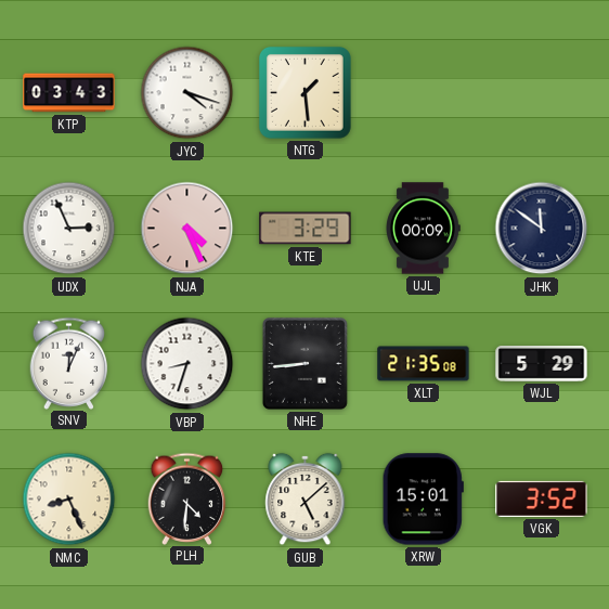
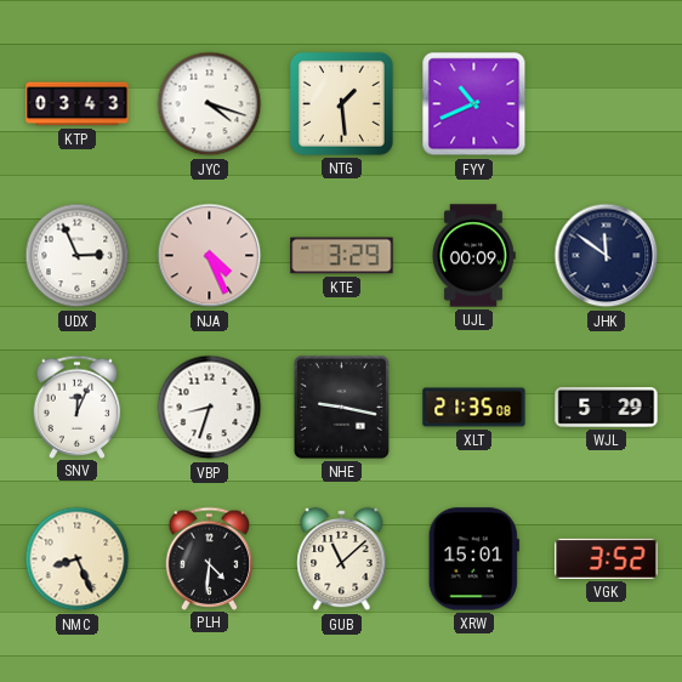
FYY: none -> 10:41
NHE: 8:44 -> 9:17
GUB: 5:08 -> 11:08
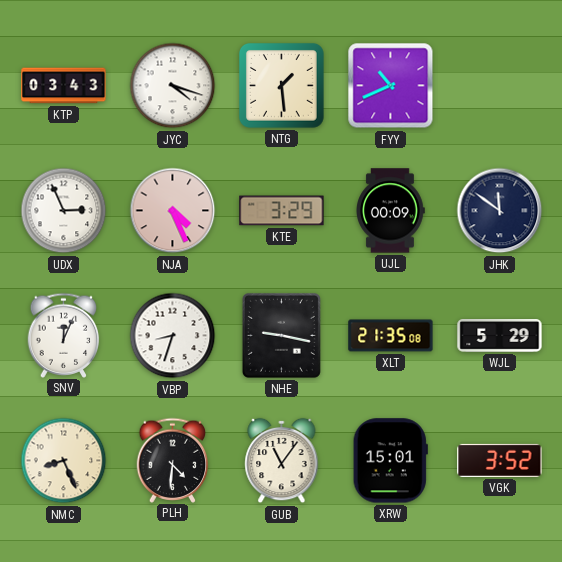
GUB: 11:08 -> 11:06
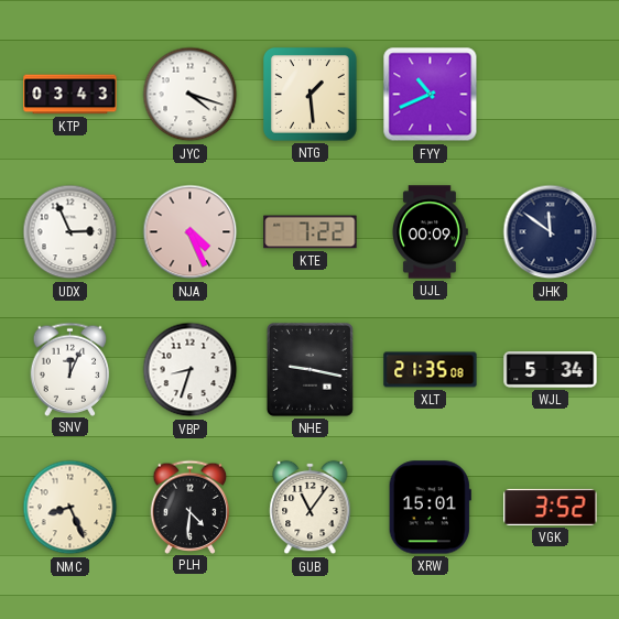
KTE: 3:29 -> 7:22
WJL: 5:29 -> 5:34
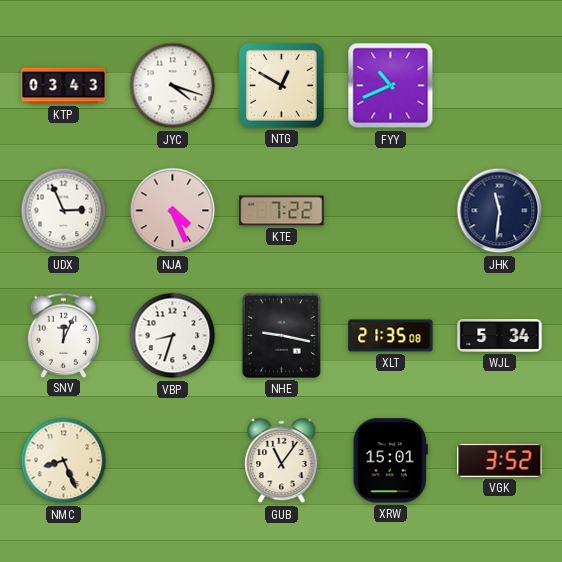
NTG: 1:29 -> 12:50
UJL: 00:09 -> none
JHK: 11:51 -> 11:31
PLH: 4:31 -> none
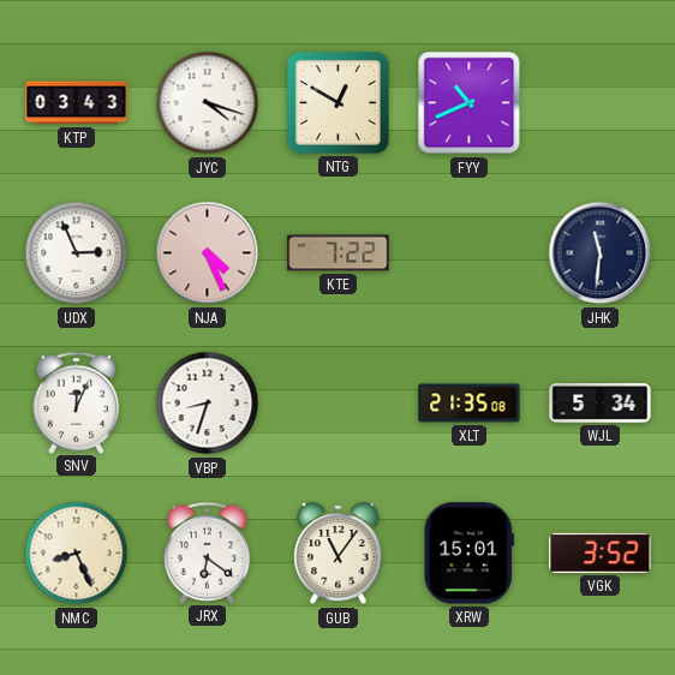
NHE: 9:17 -> none
JRX: none -> 6:21
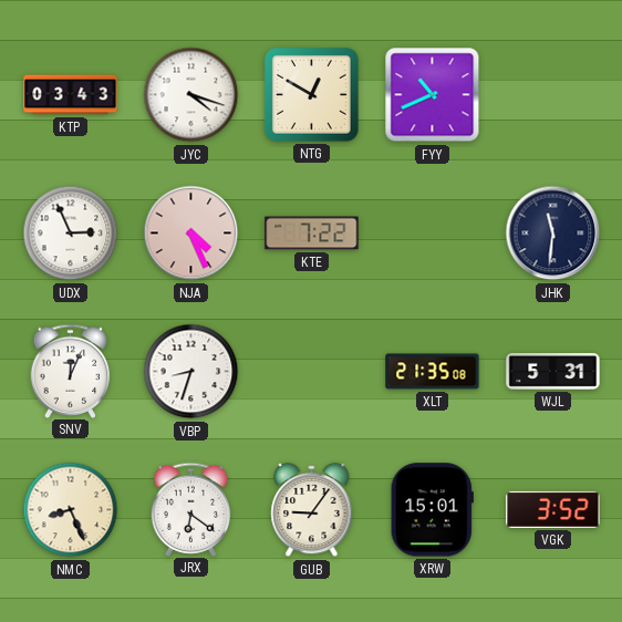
WJL: 5:34 -> 5:31
GUB: 11:06 -> 9:06
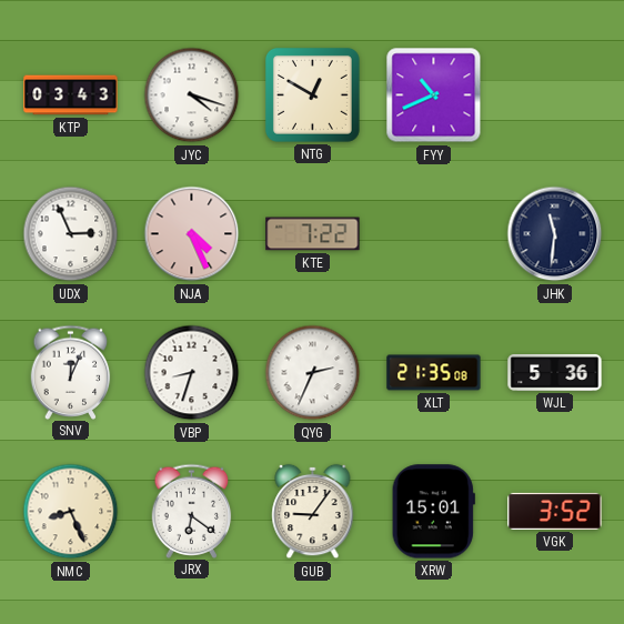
QYG: none -> 2:34
WJL: 5:31 -> 5:36
